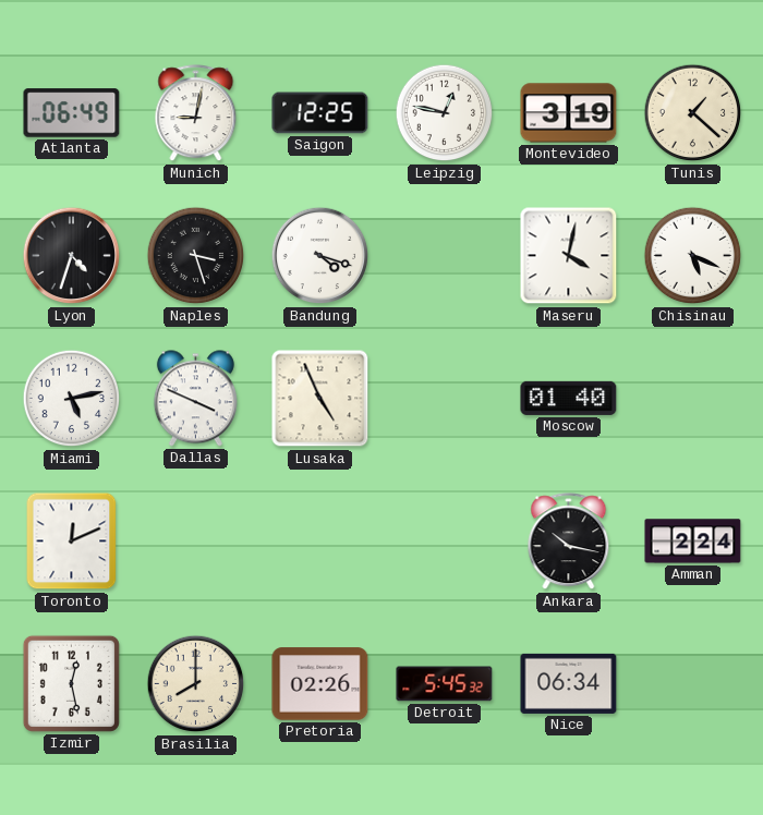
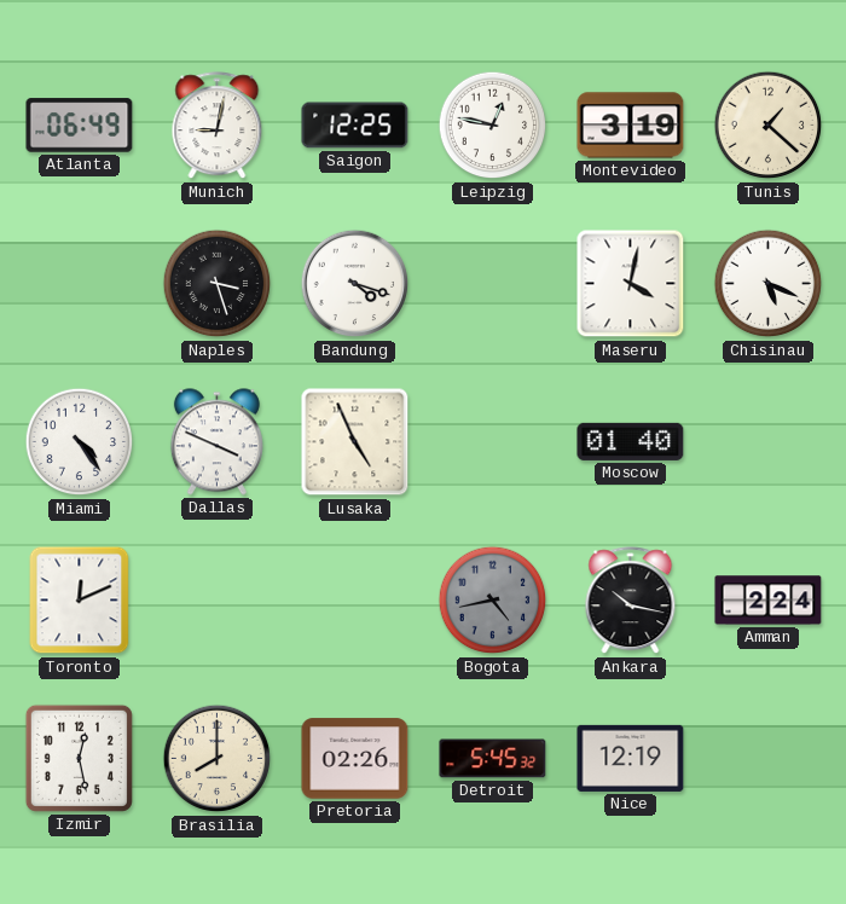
Lyon: 4:33 -> none
Miami: 5:13 -> 4:24
Bogota: none -> 4:43
Nice: 06:34 -> 12:19
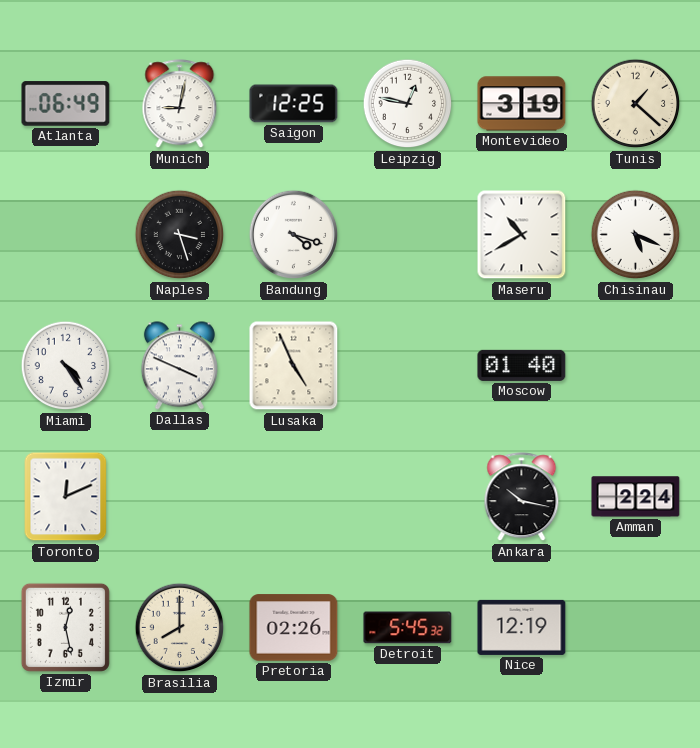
Maseru: 4:02 -> 10:40
Bogota: 4:43 -> none
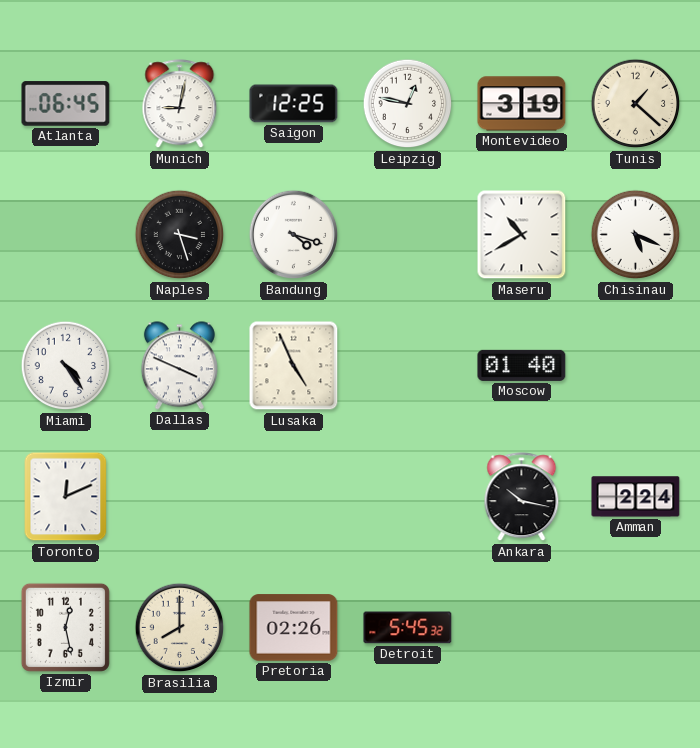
Atlanta: 06:49 -> 06:45
Nice: 12:19 -> none
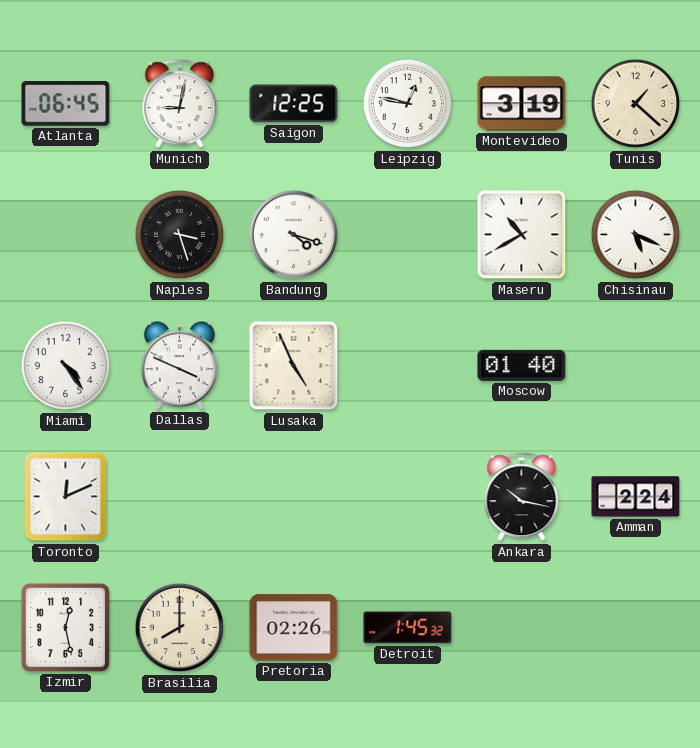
Detroit: 5:45 -> 1:45
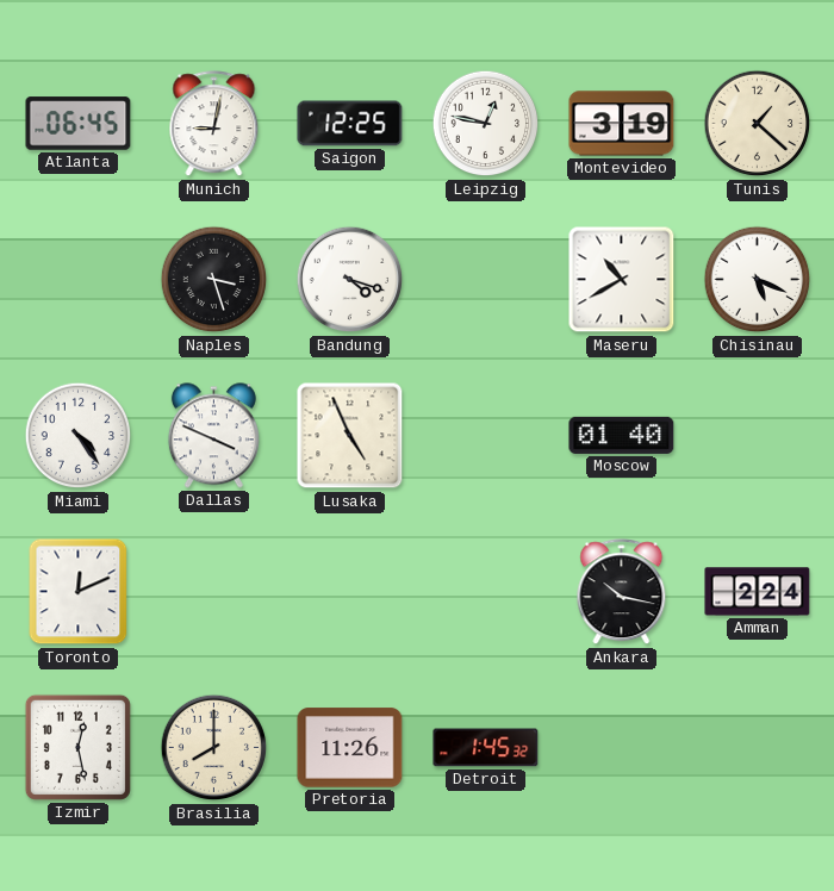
Pretoria: 02:26 -> 11:26
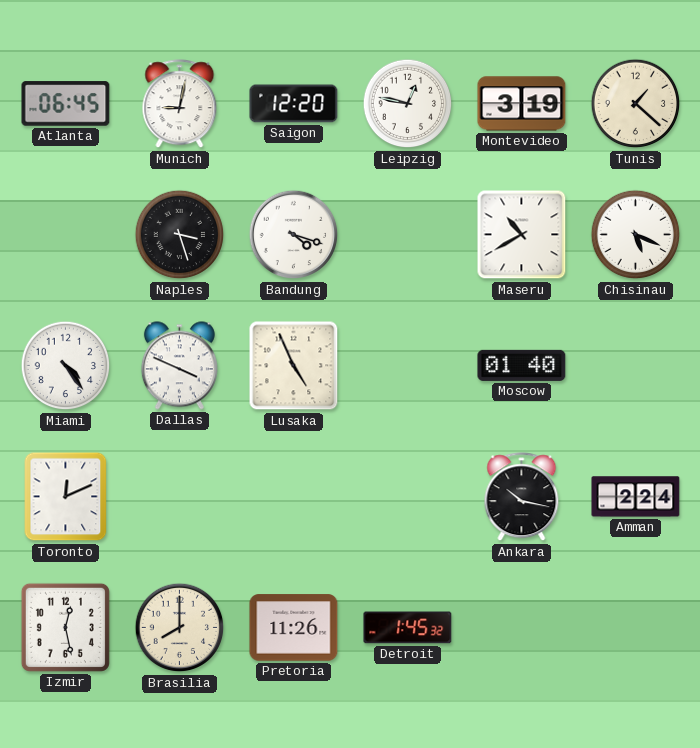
Saigon: 12:25 -> 12:20
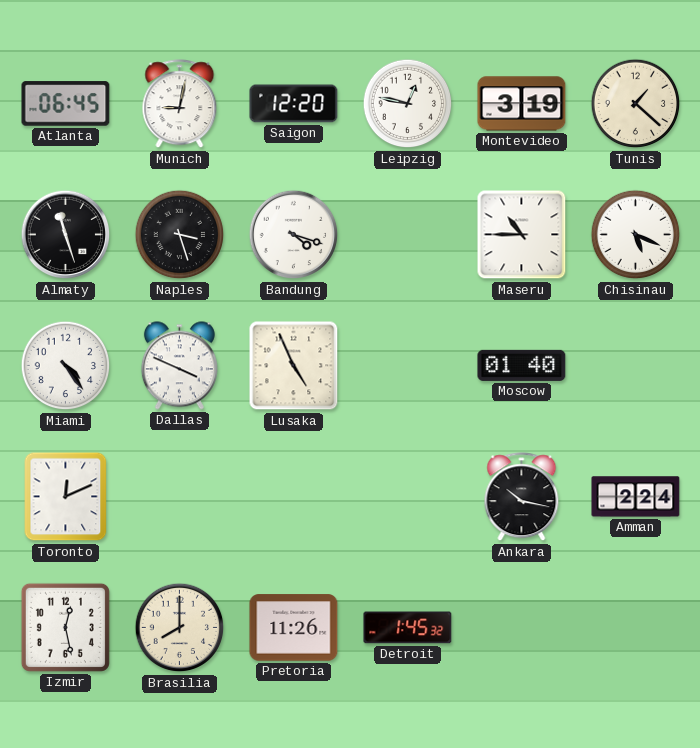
Almaty: none -> 11:27
Maseru: 10:40 -> 10:45
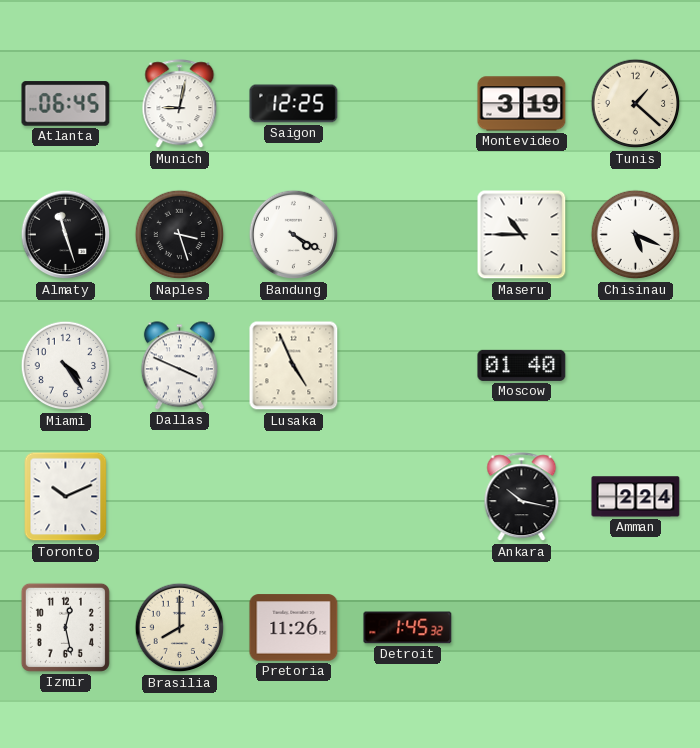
Saigon: 12:20 -> 12:25
Leipzig: 12:47 -> none
Bandung: 4:18 -> 4:20
Toronto: 12:11 -> 10:11
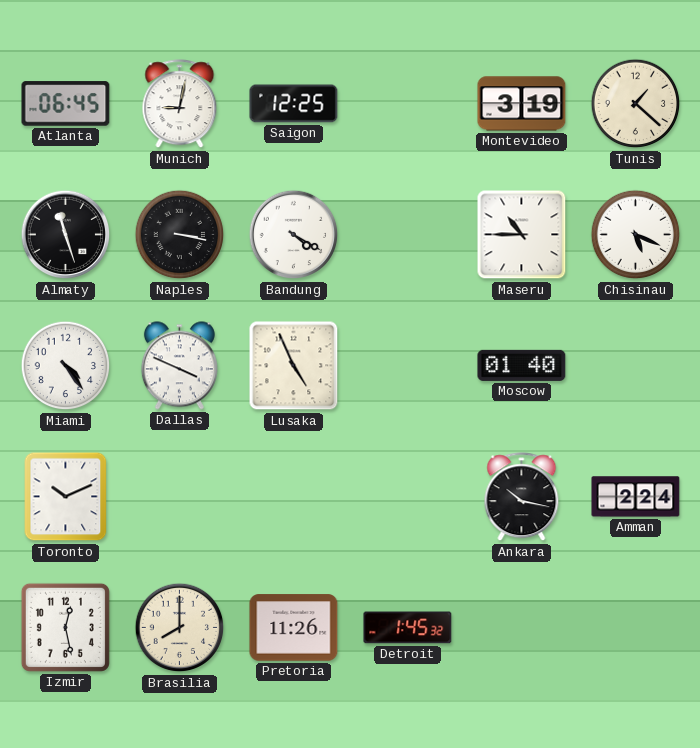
Naples: 3:27 -> 3:17
